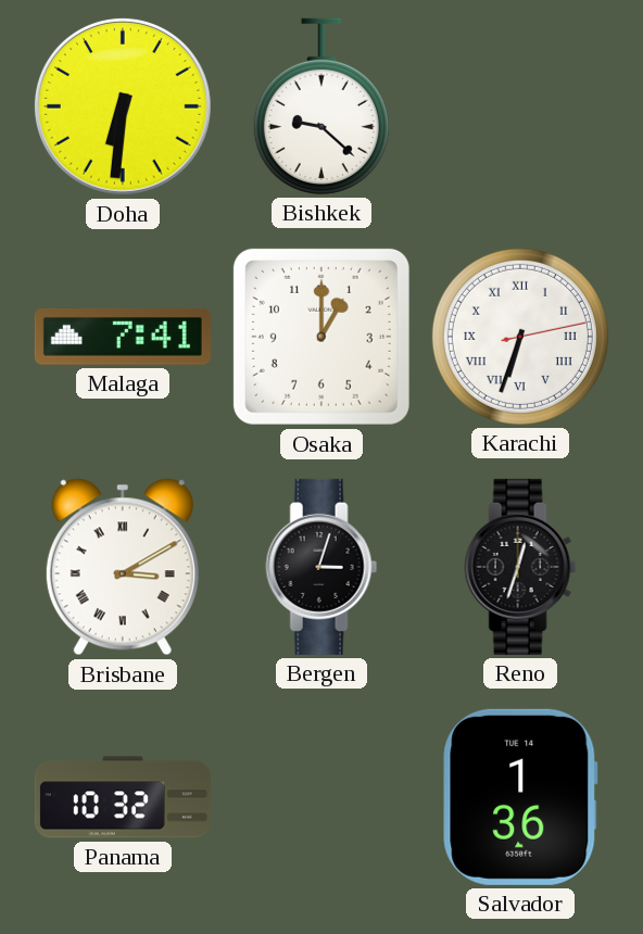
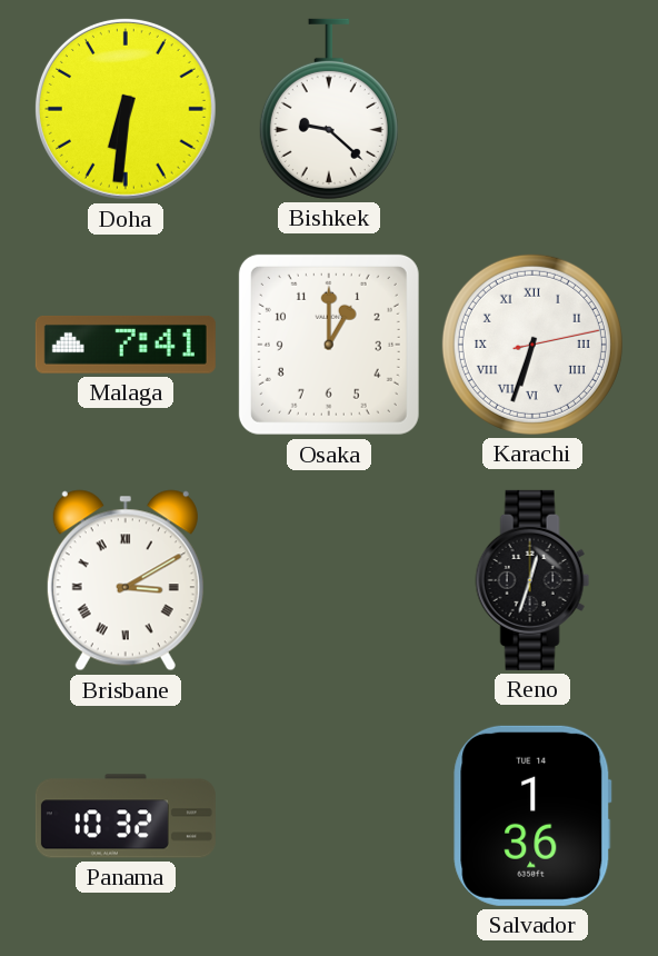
Bergen: 3:03 -> none
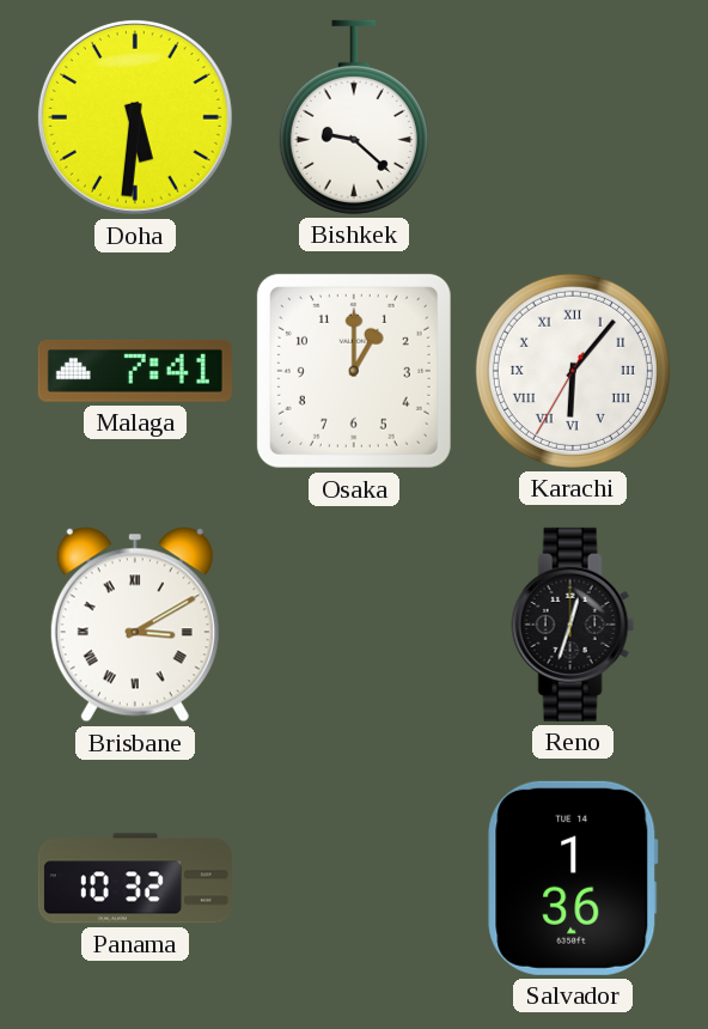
Doha: 6:31 -> 5:31
Karachi: 6:33 -> 6:06
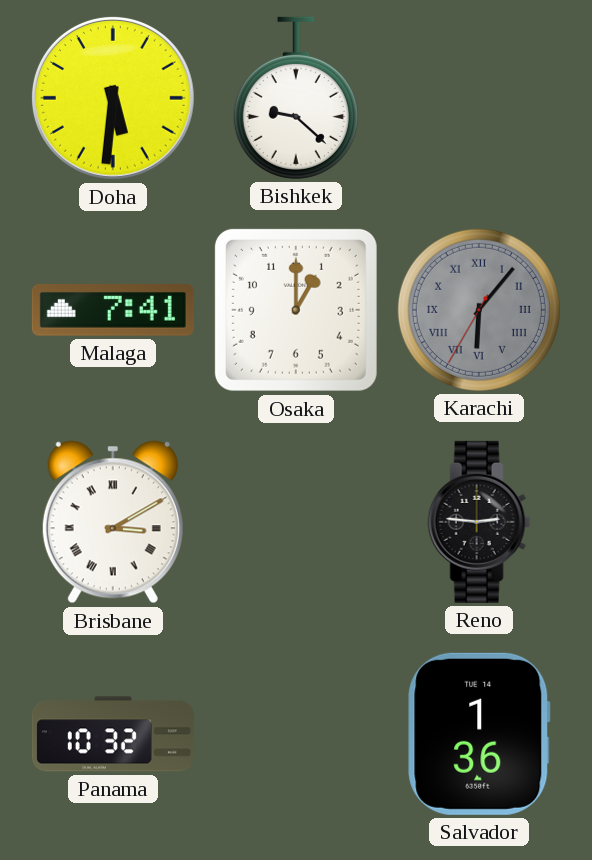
Karachi dial: white -> grey
Reno: 12:33 -> 2:46
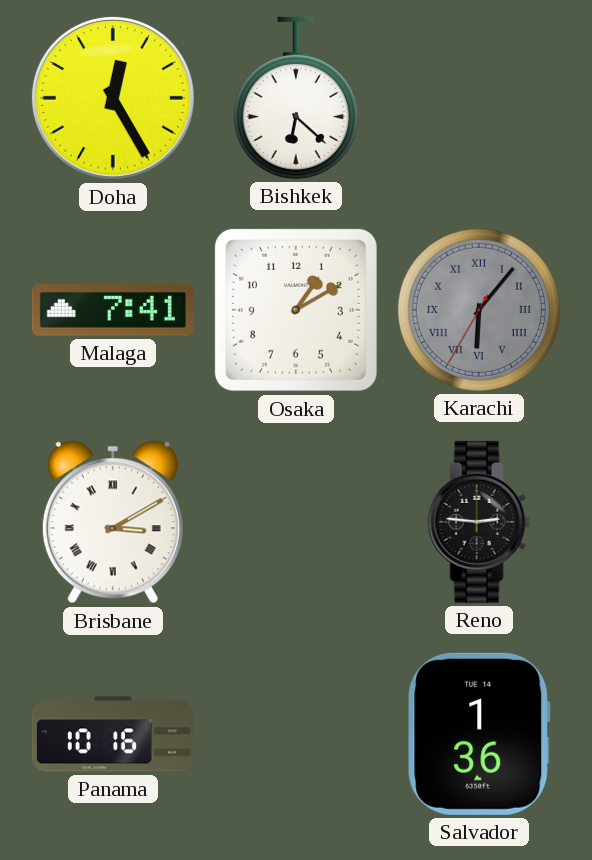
Doha: 5:31 -> 12:25
Bishkek: 9:22 -> 6:22
Osaka: 1:00 -> 1:10
Panama: 10:32 -> 10:16
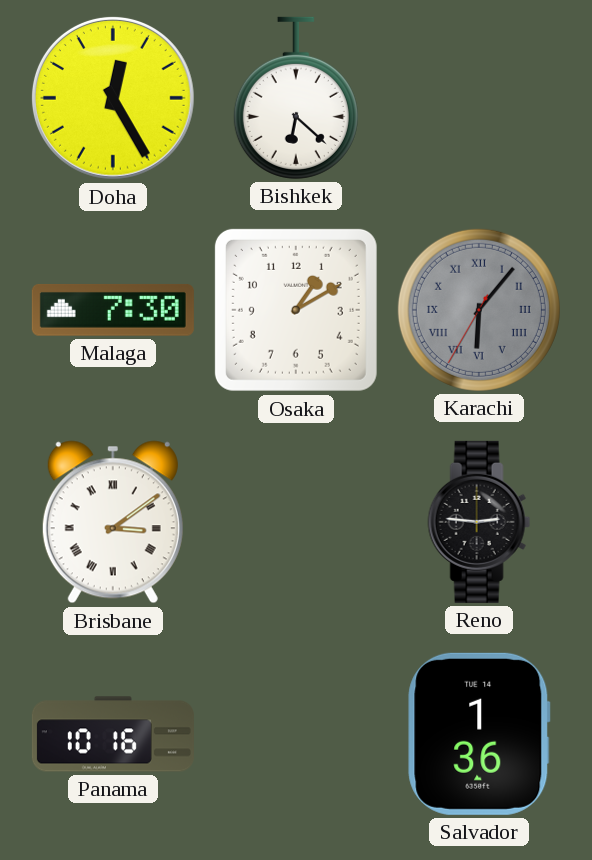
Malaga: 7:41 -> 7:30
Brisbane: 3:10 -> 3:09
